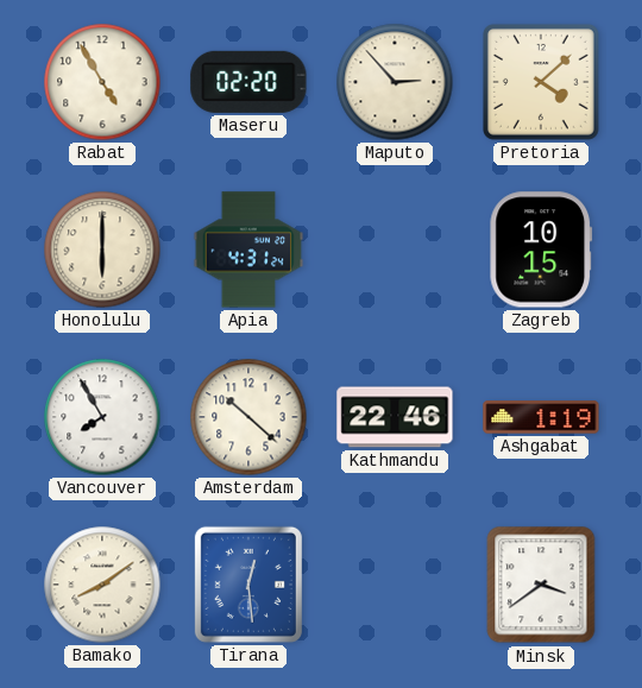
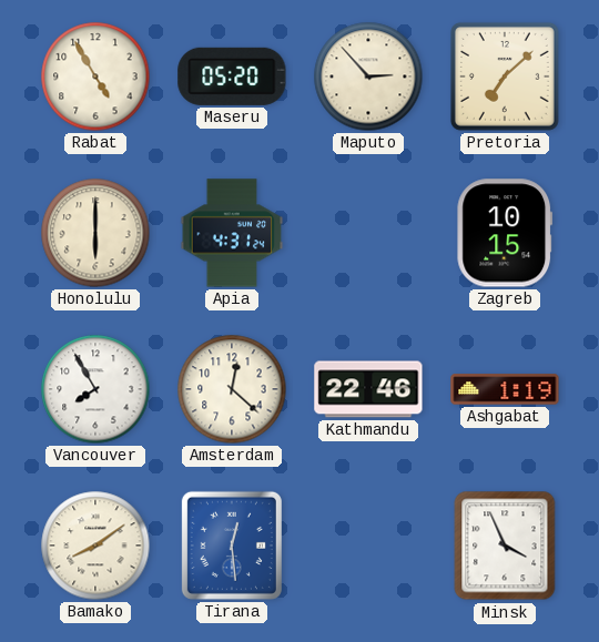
Maseru: 02:20 -> 05:20
Pretoria: 4:08 -> 7:08
Amsterdam: 10:22 -> 12:22
Minsk: 3:39 -> 3:56
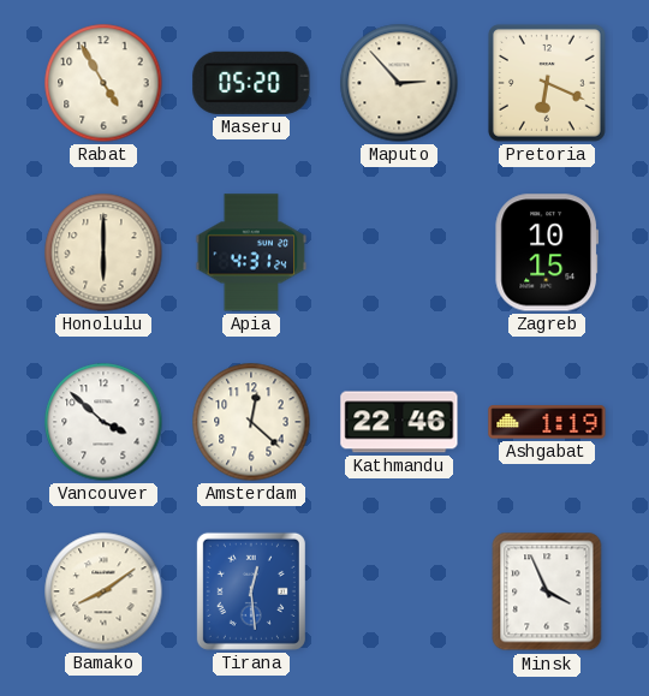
Pretoria: 7:08 -> 6:19
Vancouver: 7:55 -> 3:52
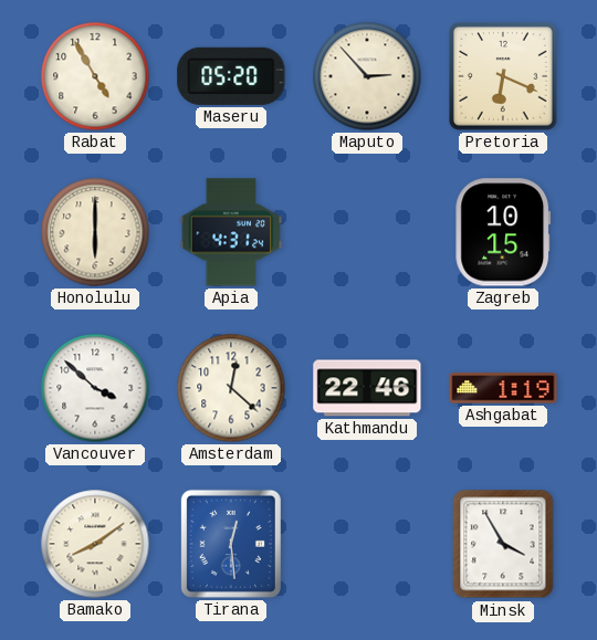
Minsk: 3:56 -> 3:55
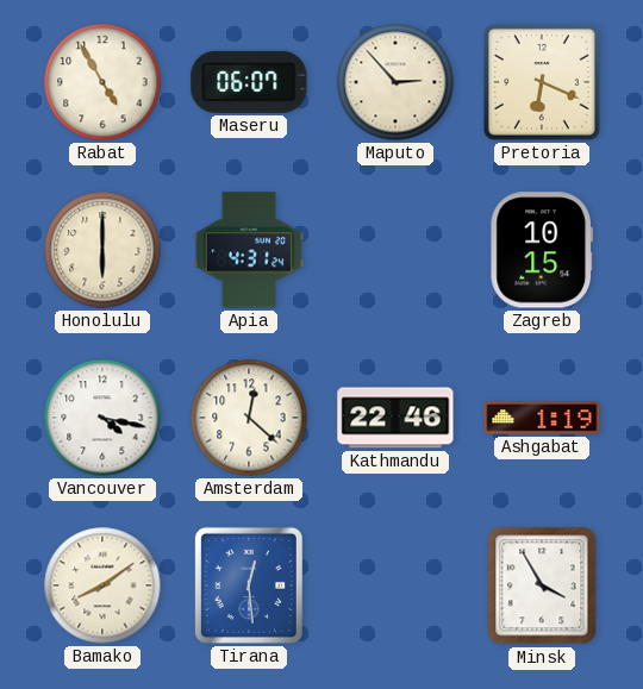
Maseru: 05:20 -> 06:07
Vancouver: 3:52 -> 4:17
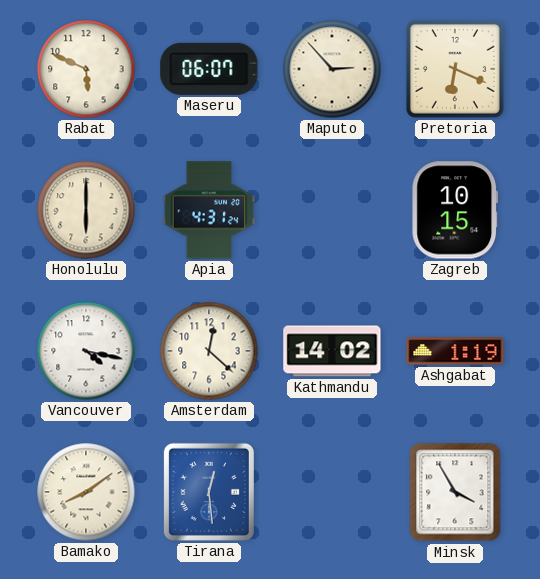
Rabat: 4:55 -> 5:49
Kathmandu: 22:46 -> 14:02
